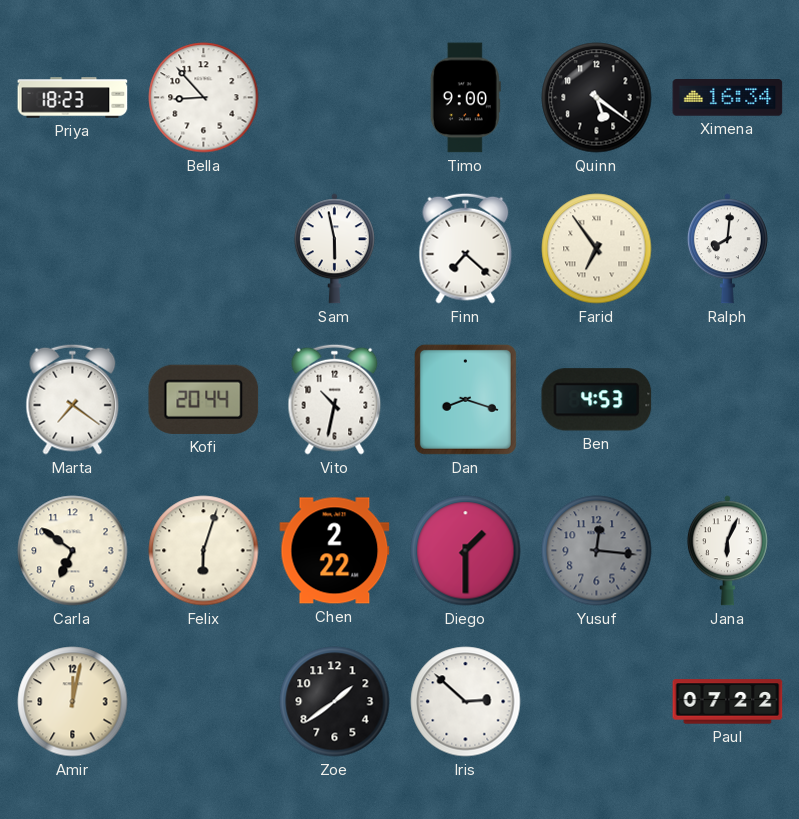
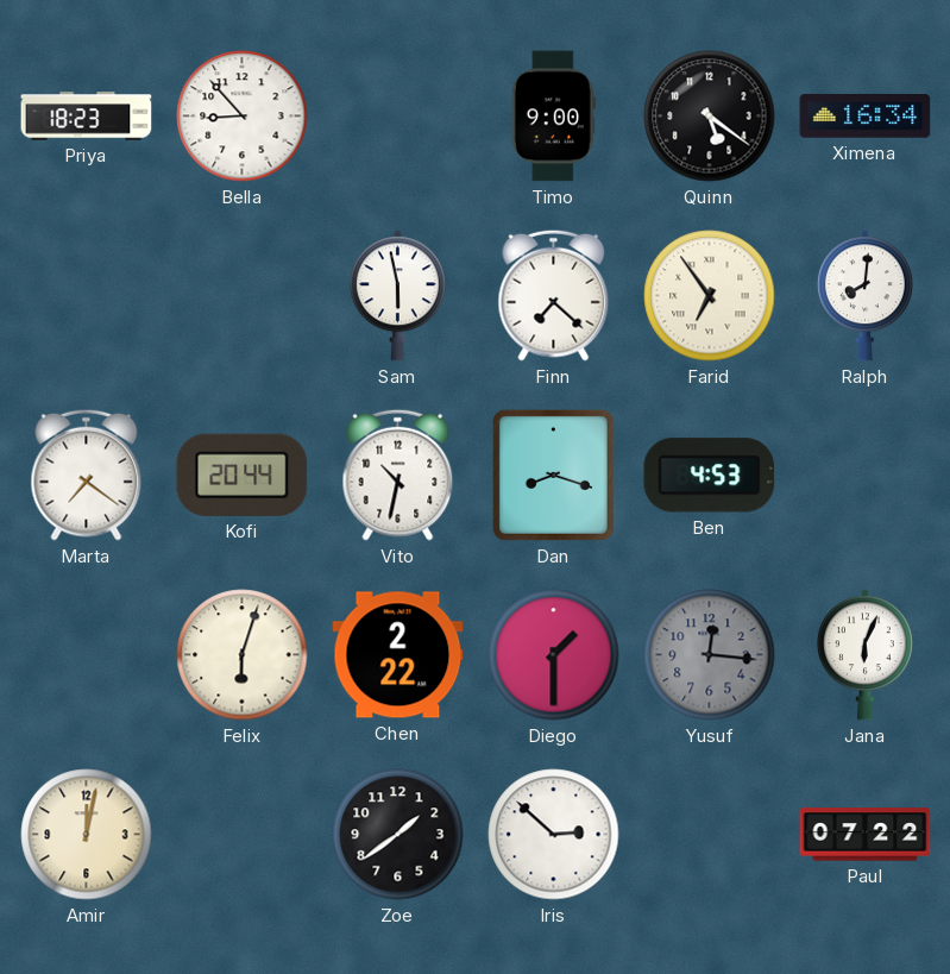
Carla: 6:51 -> none
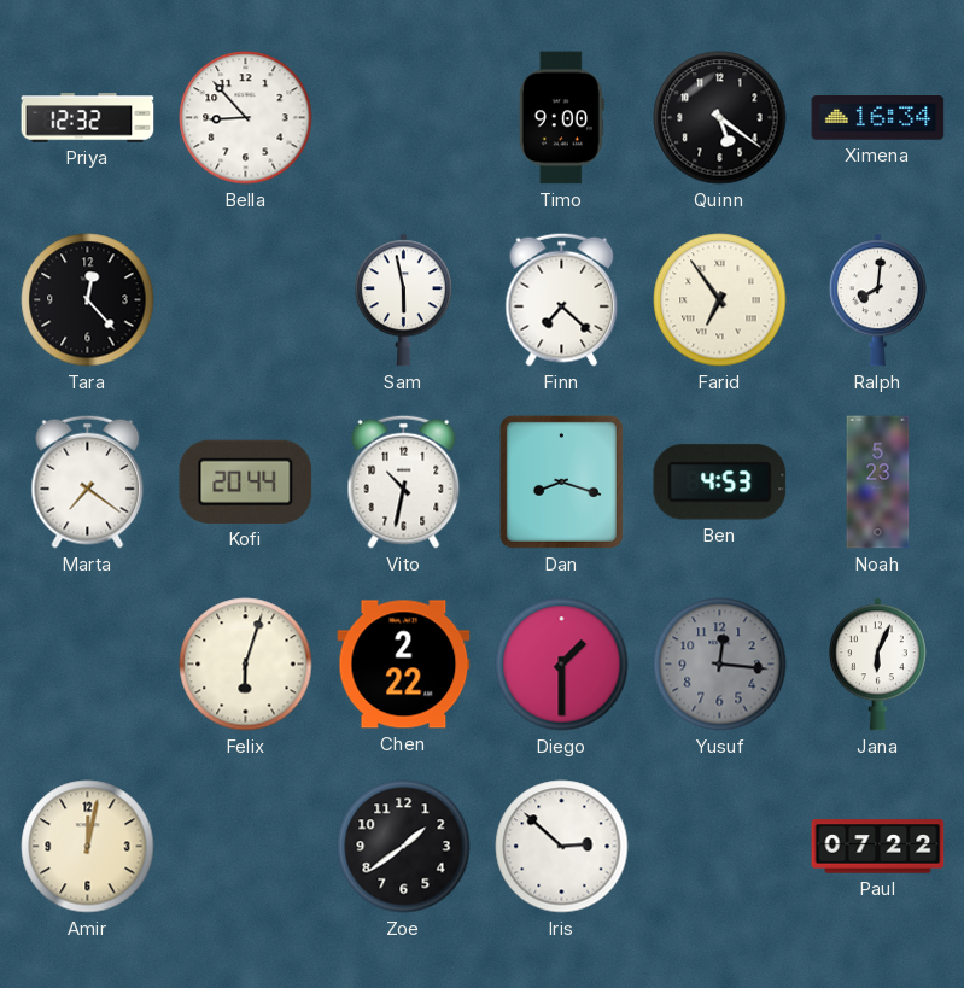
Priya: 18:23 -> 12:32
Tara: none -> 12:23
Noah: none -> 5:23
